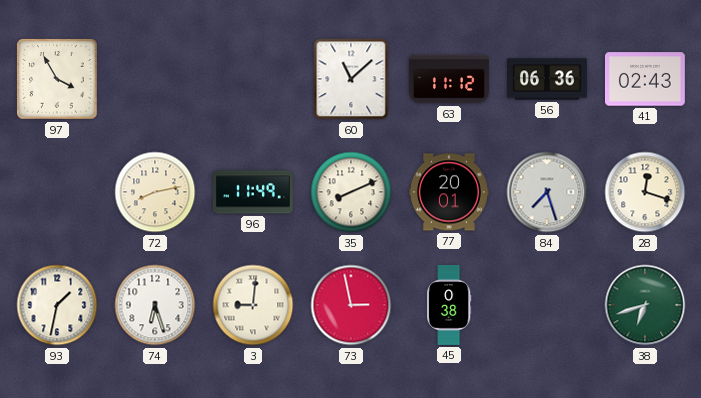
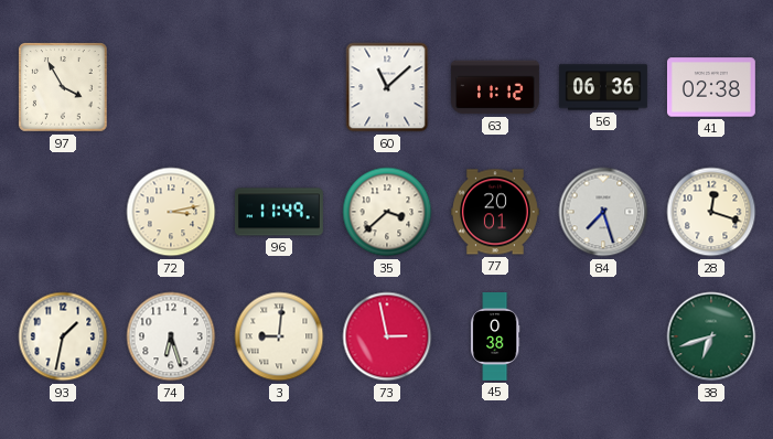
41: 02:43 -> 02:38
72: 8:13 -> 3:13
35: 8:11 -> 3:38
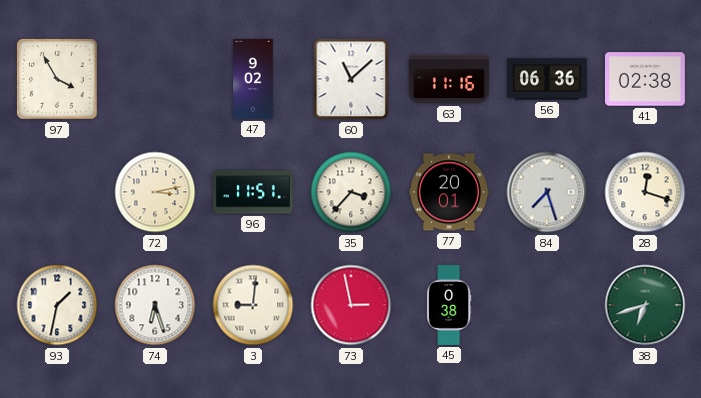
47: none -> 9:02
63: 11:12 -> 11:16
96: 11:49 -> 11:51
35: 3:38 -> 3:37
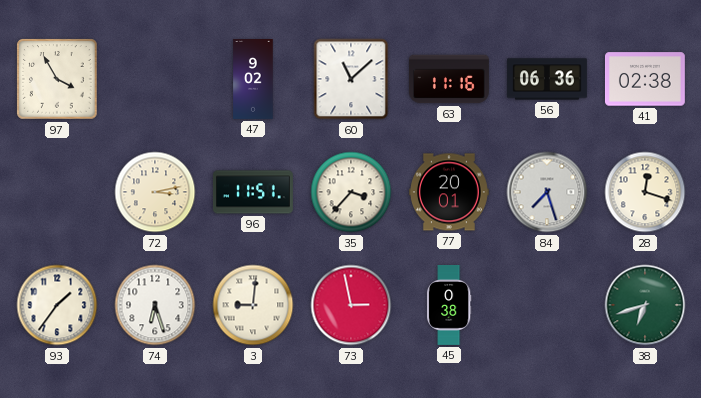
93: 1:32 -> 1:36
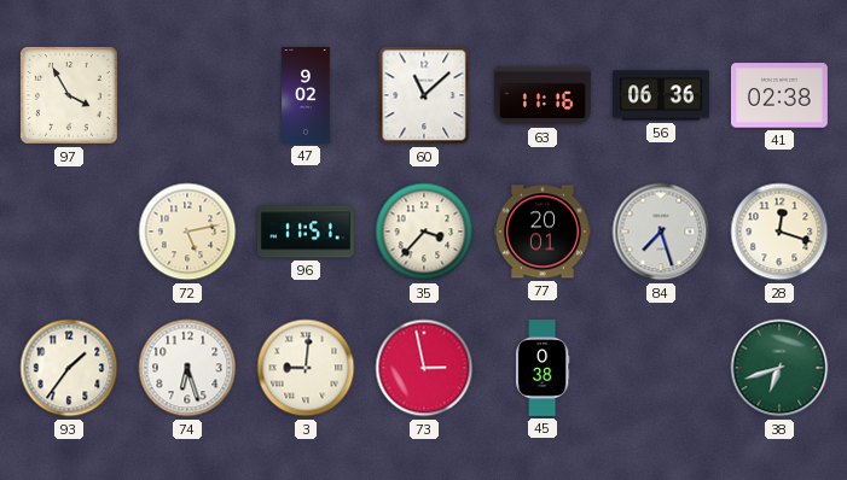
72: 3:13 -> 5:13
